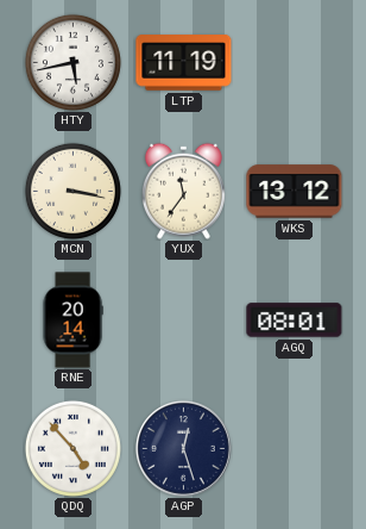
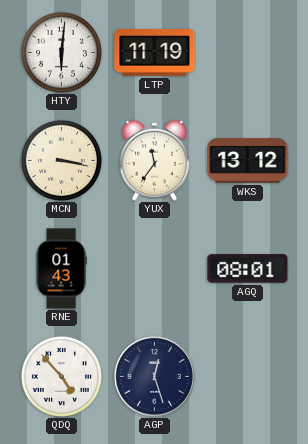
HTY: 5:43 -> 6:01
RNE: 20:14 -> 01:43
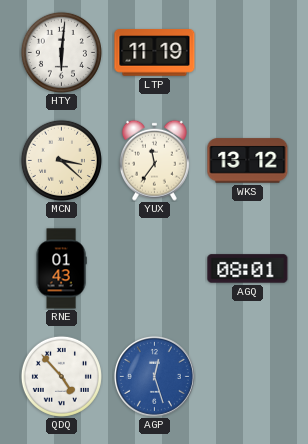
MCN: 3:17 -> 3:22
AGP dial: navy -> blue
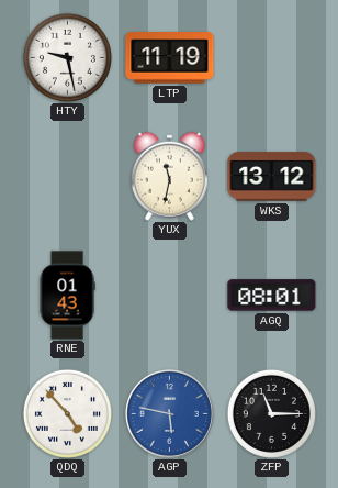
HTY: 6:01 -> 9:28
MCN: 3:22 -> none
YUX: 11:36 -> 11:32
AGP: 12:27 -> 5:47
ZFP: none -> 11:15
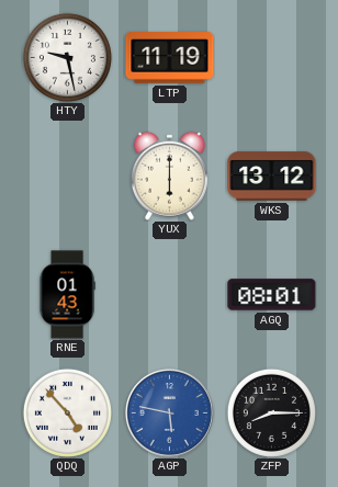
YUX: 11:32 -> 6:00
ZFP: 11:15 -> 8:15
